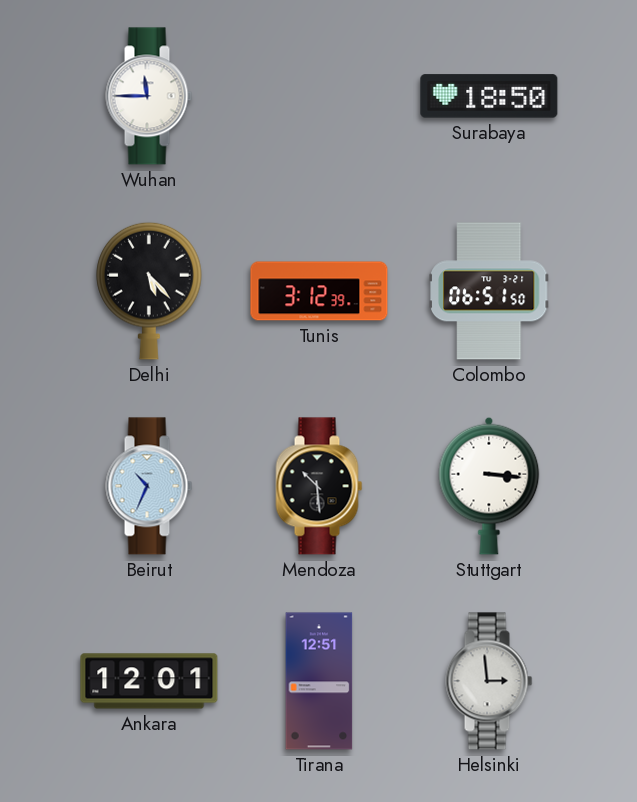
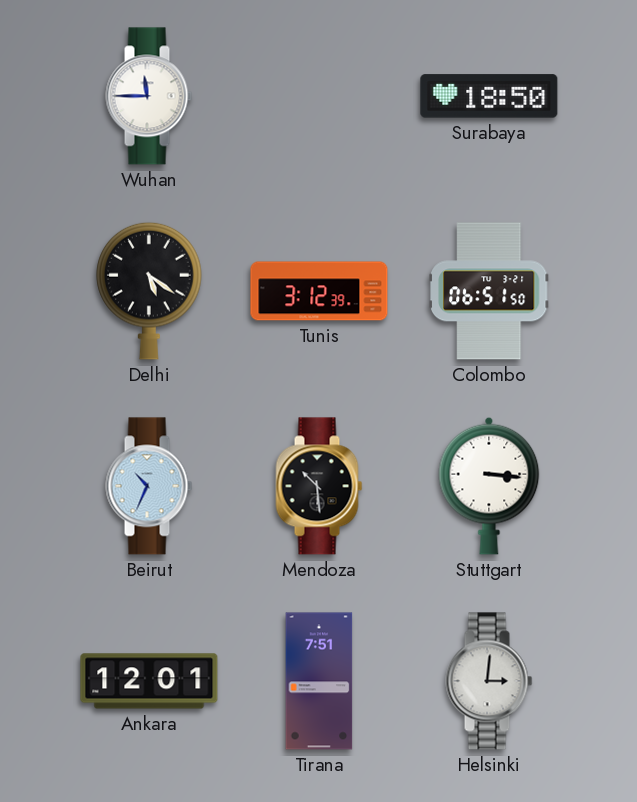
Delhi: 5:23 -> 5:21
Tirana: 12:51 -> 7:51
Helsinki: 2:59 -> 3:01
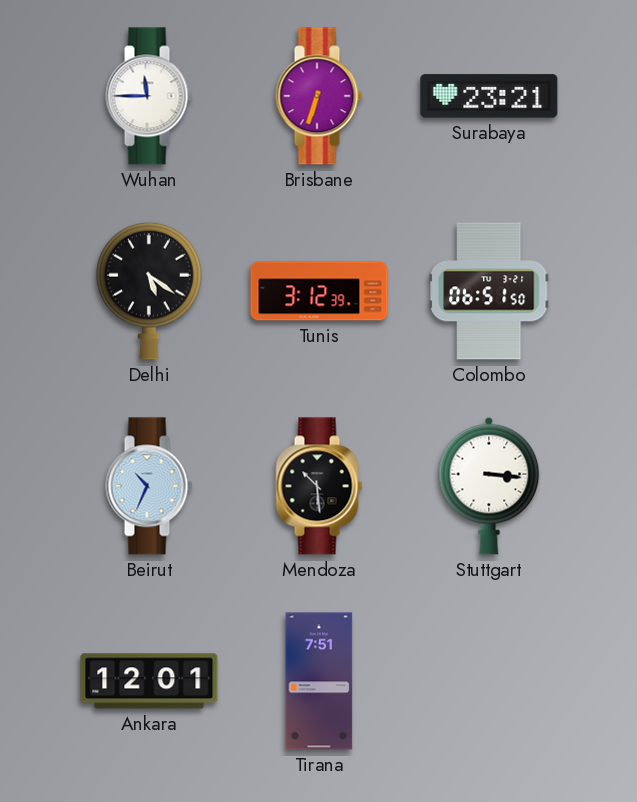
Brisbane: none -> 6:33
Surabaya: 18:50 -> 23:21
Helsinki: 3:01 -> none
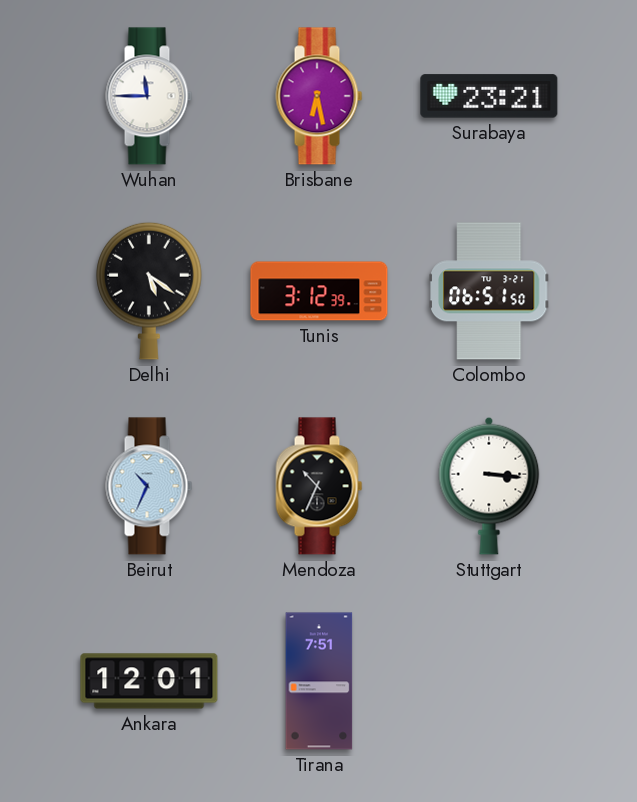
Brisbane: 6:33 -> 6:28
Mendoza: 10:29 -> 10:34
